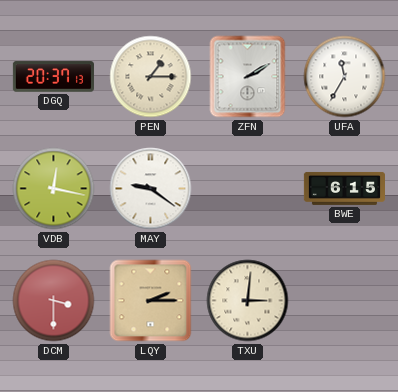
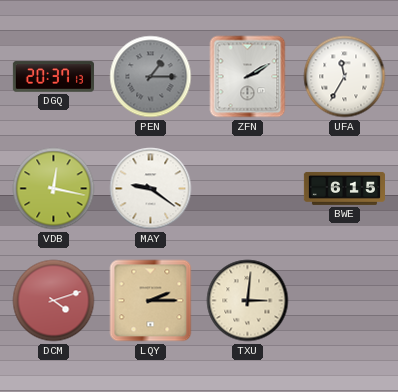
PEN dial: cream -> grey
DCM: 3:30 -> 4:12
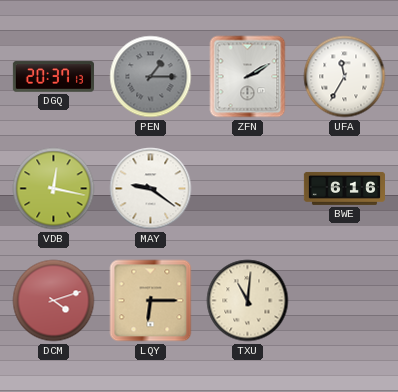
BWE: 6:15 -> 6:16
LQY: 2:15 -> 6:15
TXU: 3:01 -> 11:01
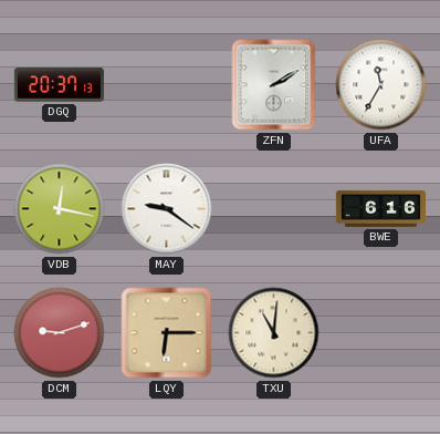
PEN: 1:15 -> none
DCM: 4:12 -> 9:12
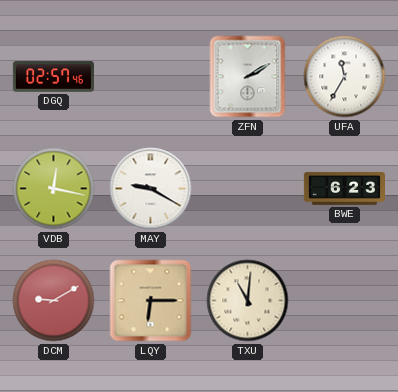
DGQ: 20:37 -> 02:57
MAY: 9:21 -> 9:20
BWE: 6:16 -> 6:23
DCM: 9:12 -> 9:10
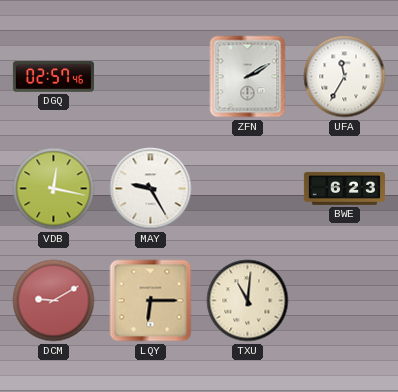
MAY: 9:20 -> 9:25
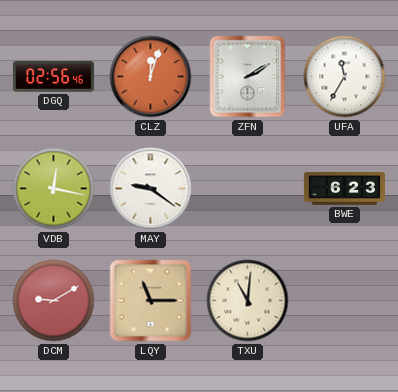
DGQ: 02:57 -> 02:56
CLZ: none -> 12:03
MAY: 9:25 -> 9:21
LQY: 6:15 -> 11:15
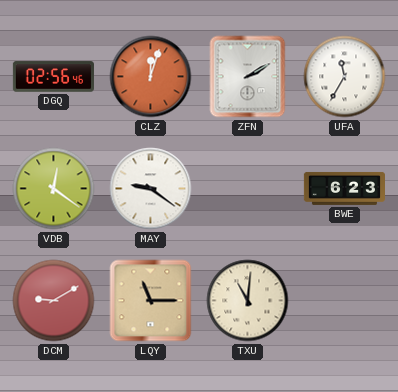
VDB: 12:17 -> 12:21
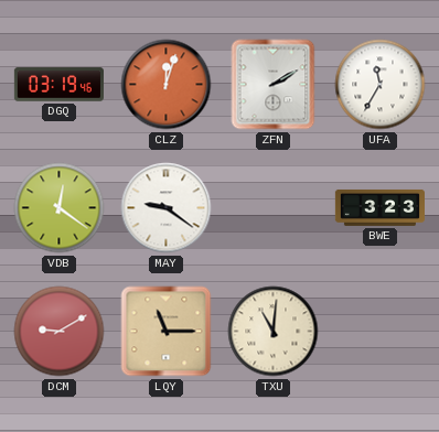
DGQ: 02:56 -> 03:19
BWE: 6:23 -> 3:23
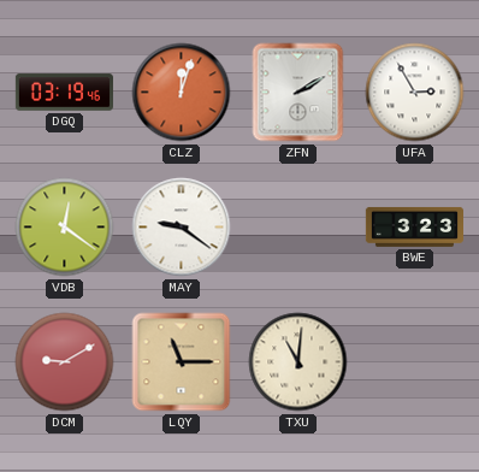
UFA: 11:35 -> 2:55
